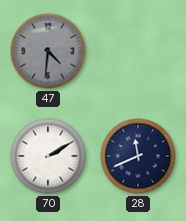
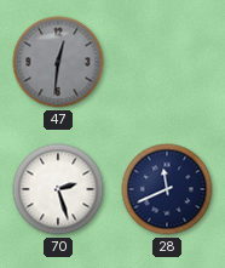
47: 4:31 -> 12:31
70: 2:10 -> 2:27
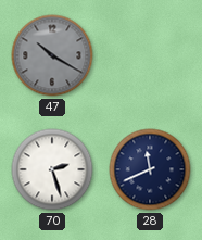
47: 12:31 -> 10:20
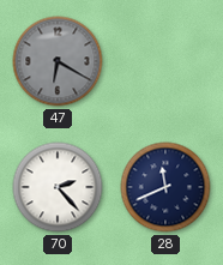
47: 10:20 -> 6:20
70: 2:27 -> 2:23
